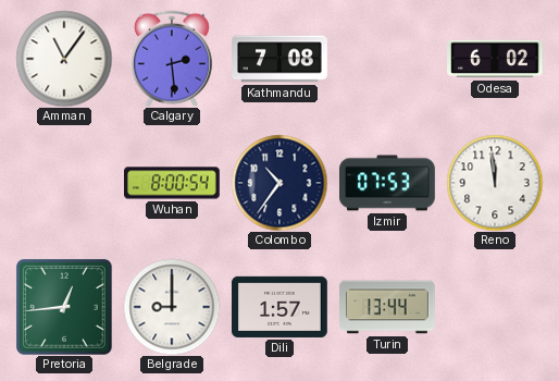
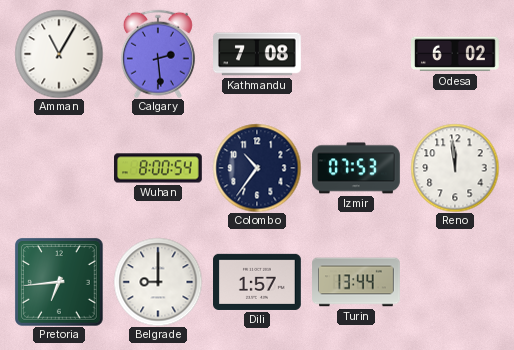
Amman: 11:06 -> 11:05
Pretoria: 12:44 -> 6:44
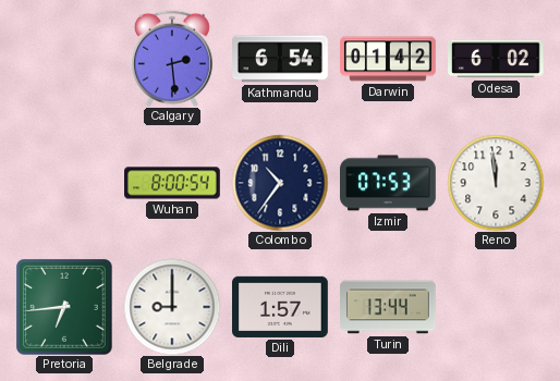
Amman: 11:05 -> none
Kathmandu: 7:08 -> 6:54
Darwin: none -> 01:42
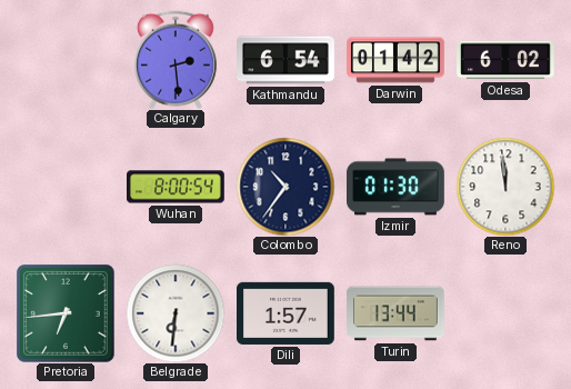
Izmir: 07:53 -> 01:30
Belgrade: 9:00 -> 6:31
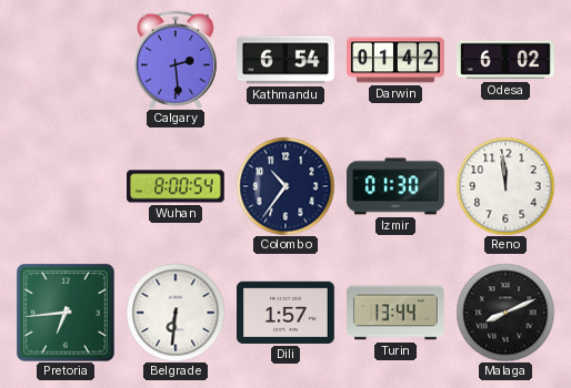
Malaga: none -> 8:11
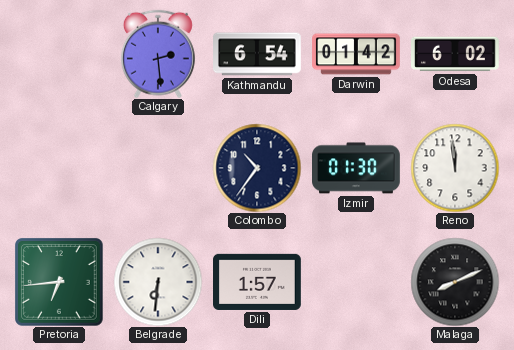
Wuhan: 8:00 -> none
Turin: 13:44 -> none
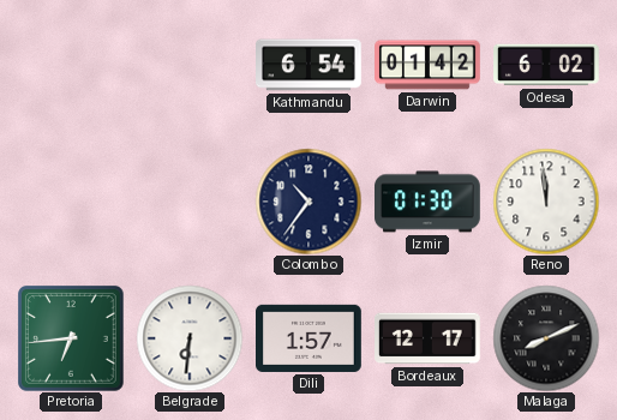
Calgary: 2:29 -> none
Bordeaux: none -> 12:17
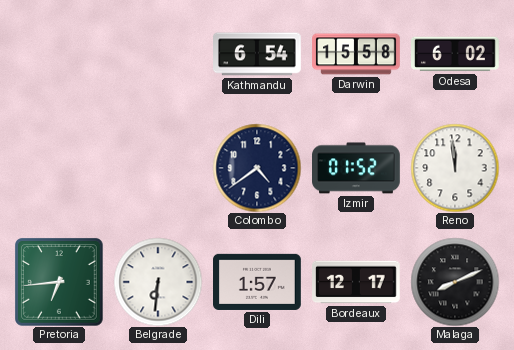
Darwin: 01:42 -> 15:58
Colombo: 10:36 -> 4:39
Izmir: 01:30 -> 01:52
